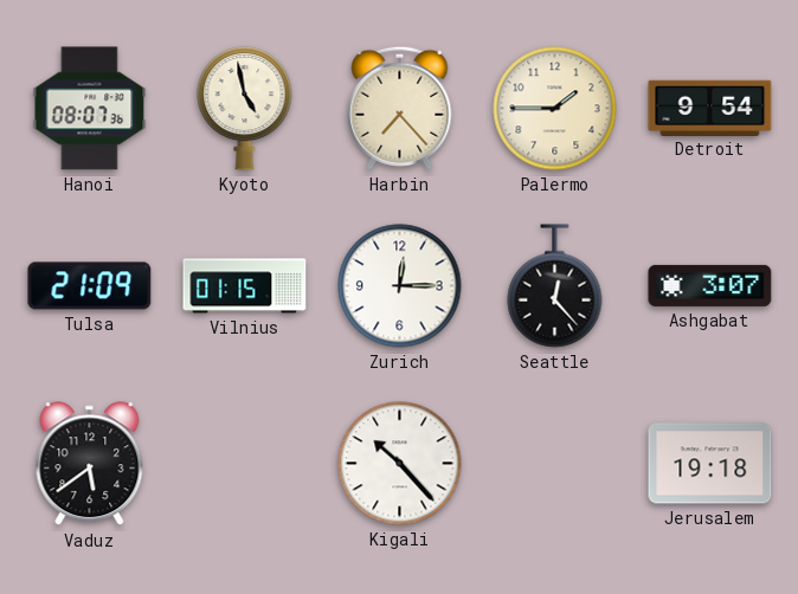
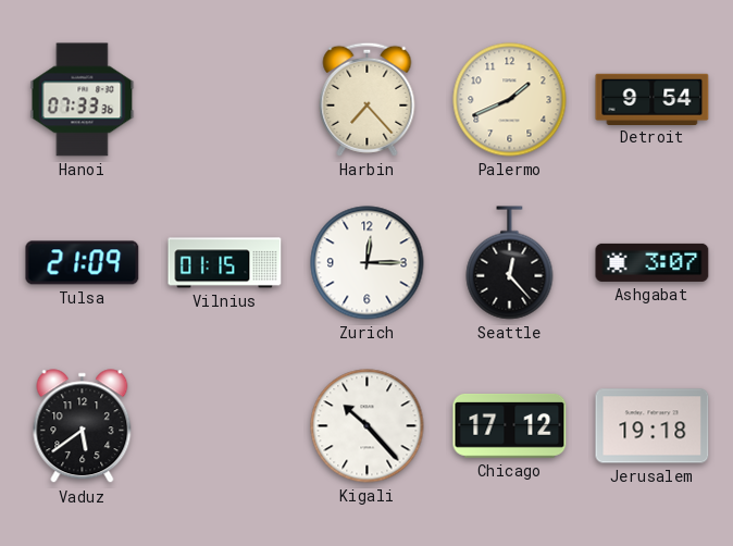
Hanoi: 08:07 -> 07:33
Kyoto: 4:58 -> none
Palermo: 1:45 -> 1:41
Chicago: none -> 17:12
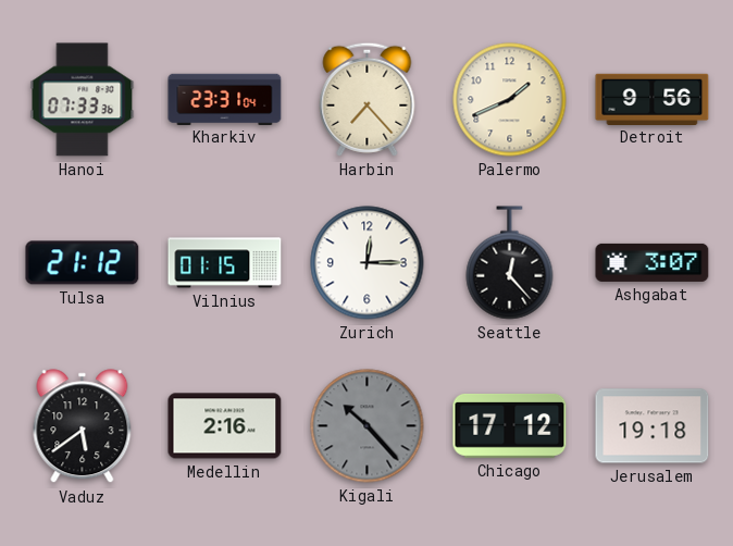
Kharkiv: none -> 23:31
Detroit: 9:54 -> 9:56
Tulsa: 21:09 -> 21:12
Medellin: none -> 2:16
Kigali dial: white -> grey
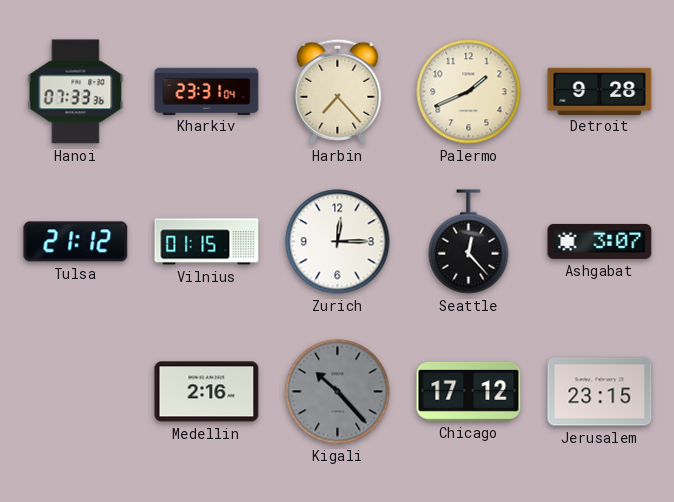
Detroit: 9:56 -> 9:28
Vaduz: 5:39 -> none
Jerusalem: 19:18 -> 23:15
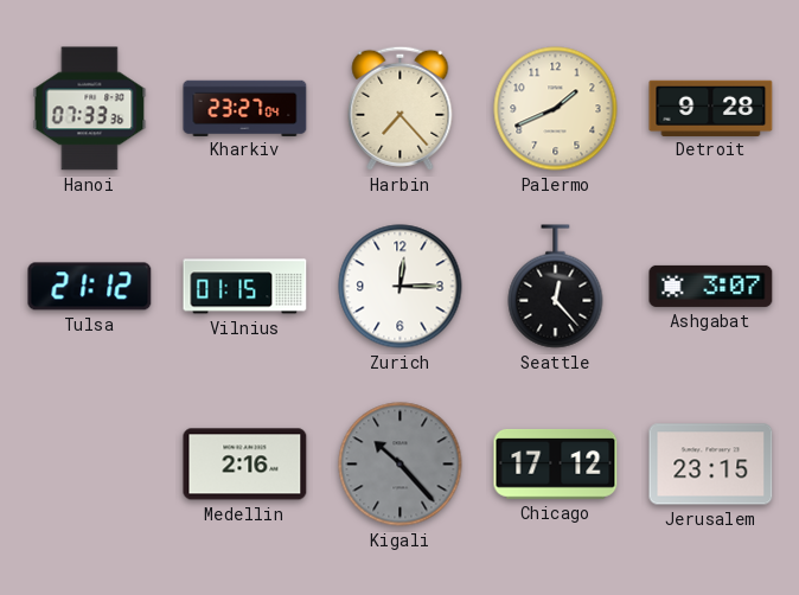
Kharkiv: 23:31 -> 23:27
